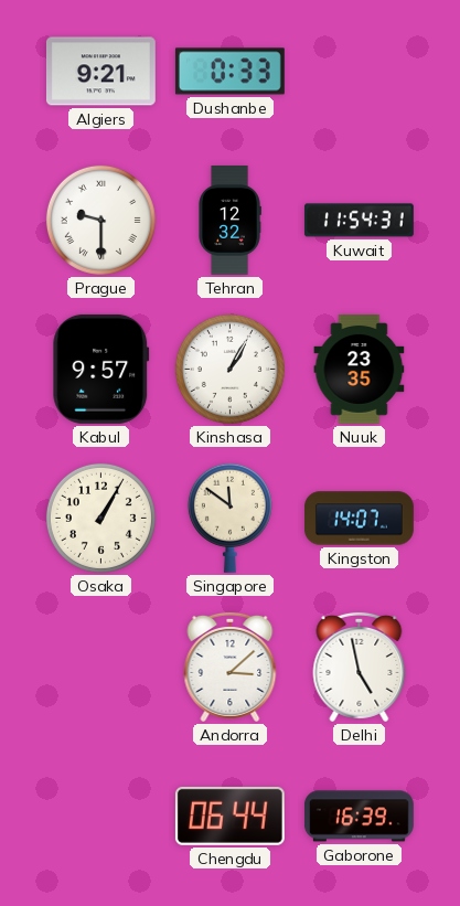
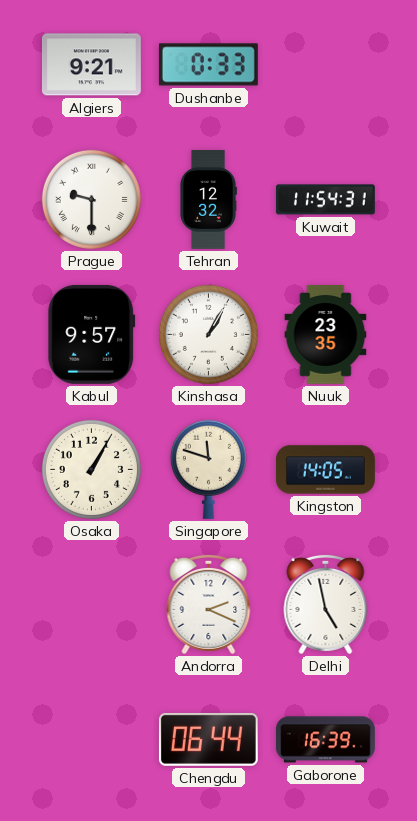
Singapore: 11:51 -> 11:48
Kingston: 14:07 -> 14:05
Andorra: 3:08 -> 2:19
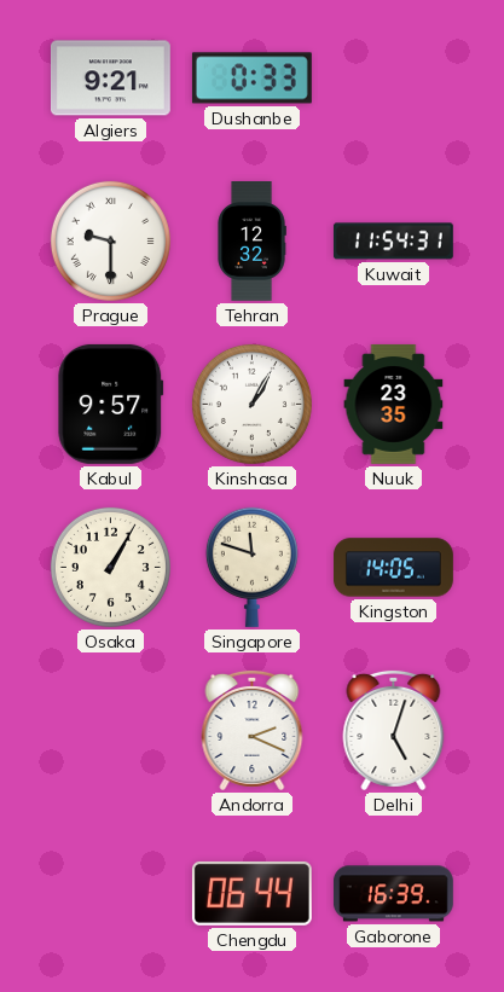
Delhi: 4:58 -> 5:03
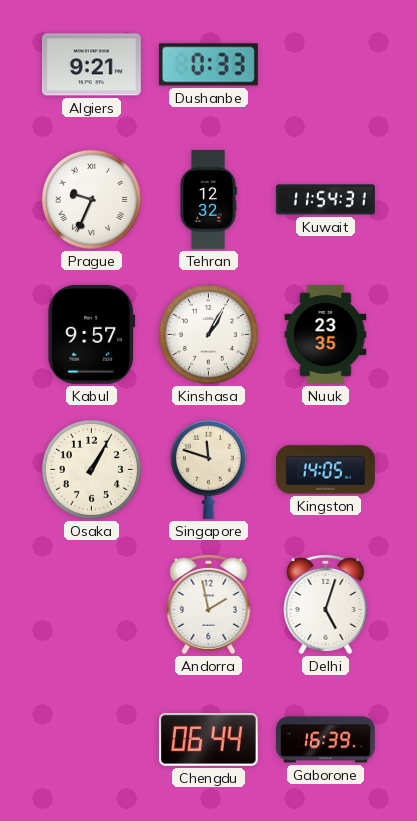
Prague: 9:30 -> 9:34
Andorra: 2:19 -> 1:58
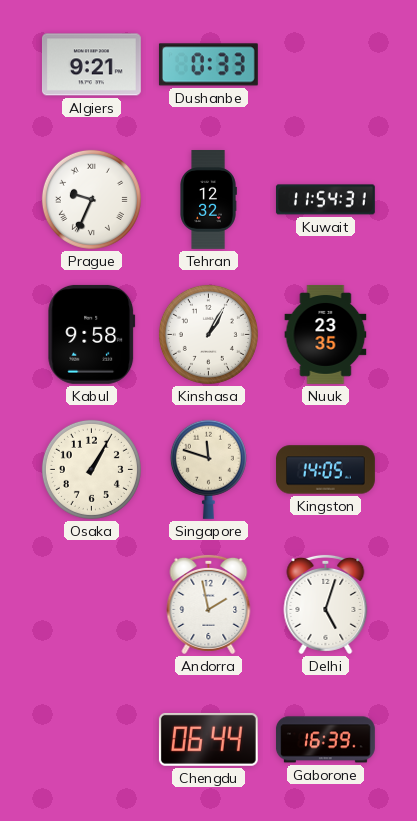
Kabul: 9:57 -> 9:58
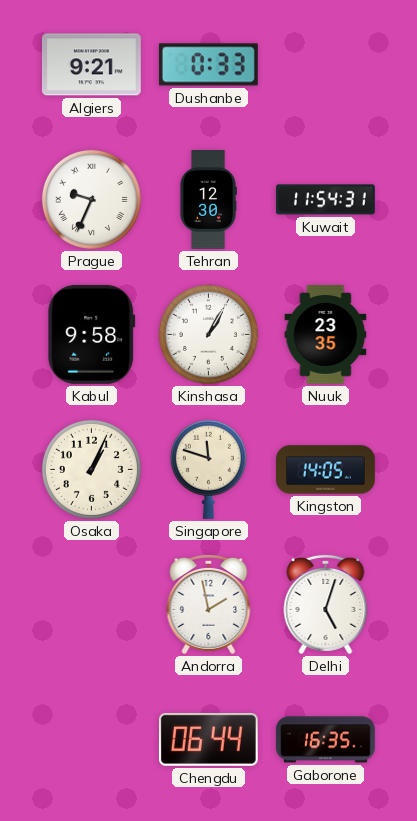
Tehran: 12:32 -> 12:30
Osaka: 1:05 -> 1:04
Gaborone: 16:39 -> 16:35
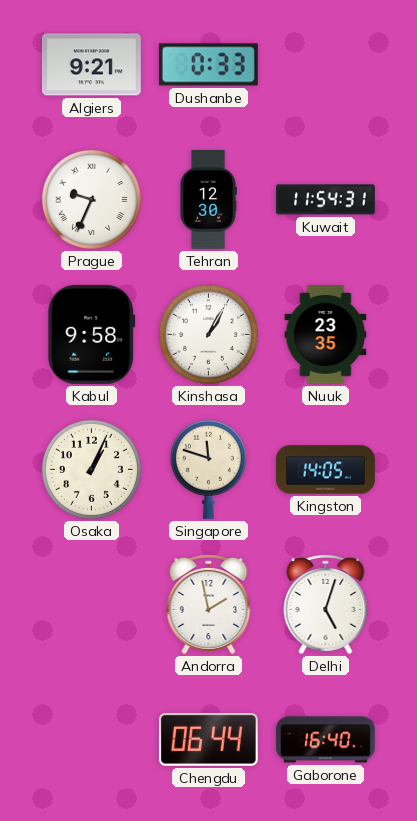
Gaborone: 16:35 -> 16:40
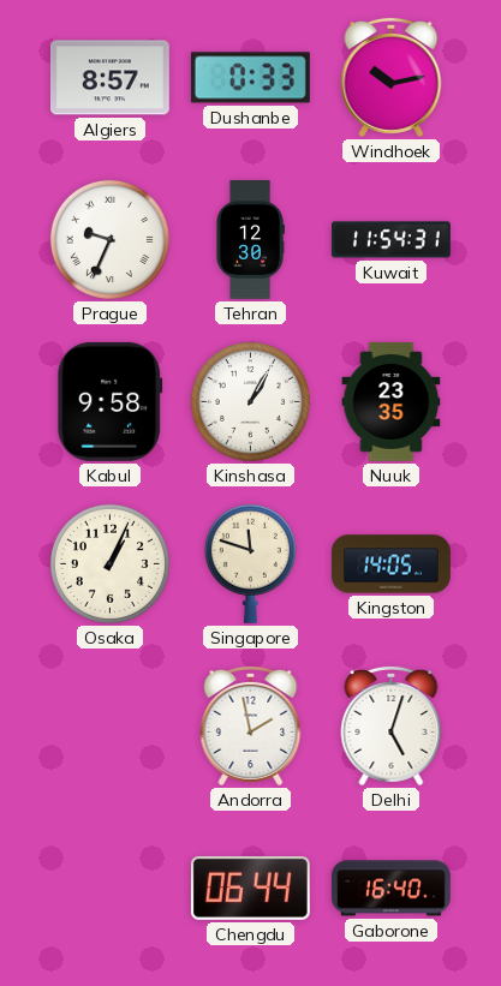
Algiers: 9:21 -> 8:57
Windhoek: none -> 10:13
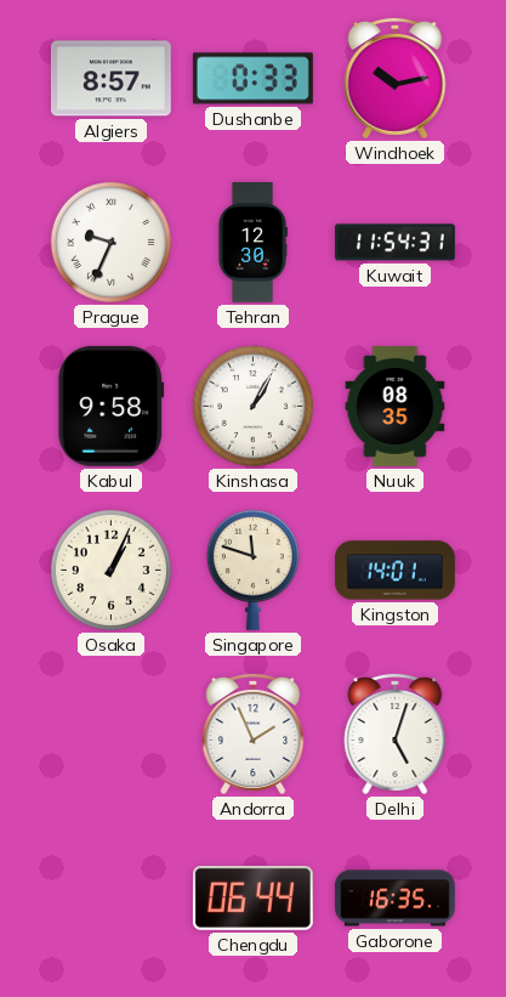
Nuuk: 23:35 -> 08:35
Kingston: 14:05 -> 14:01
Andorra: 1:58 -> 1:56
Gaborone: 16:40 -> 16:35
